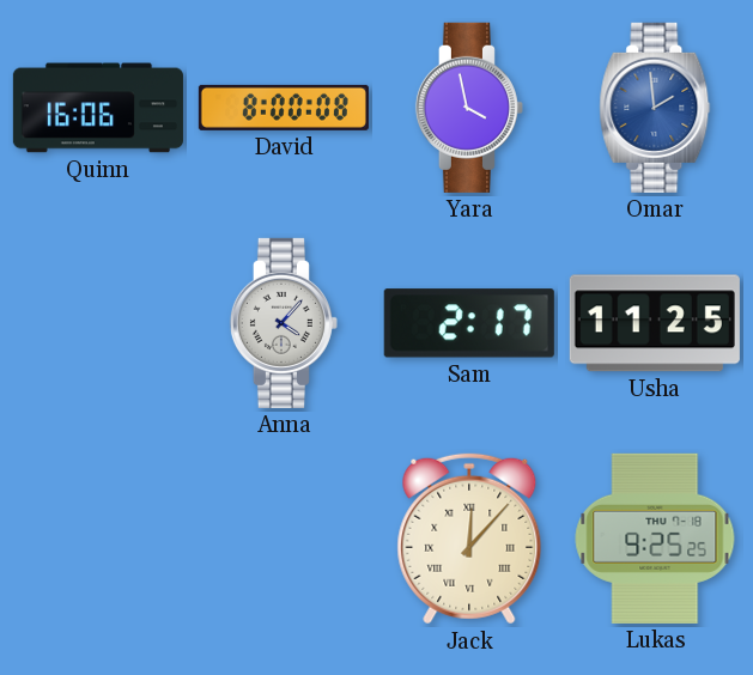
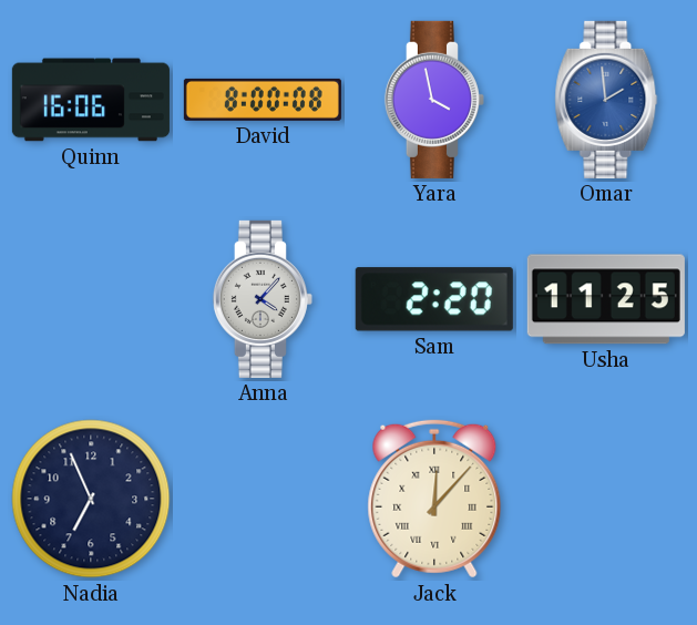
Sam: 2:17 -> 2:20
Nadia: none -> 6:56
Lukas: 9:25 -> none
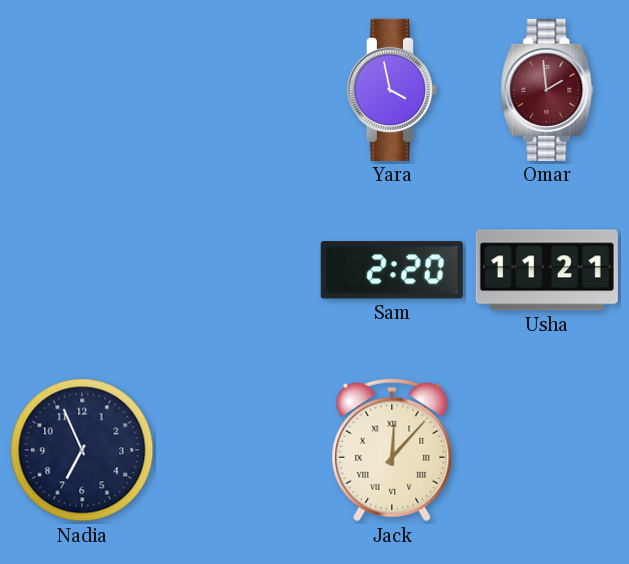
Quinn: 16:06 -> none
David: 8:00 -> none
Omar dial: blue -> burgundy
Anna: 4:07 -> none
Usha: 11:25 -> 11:21
